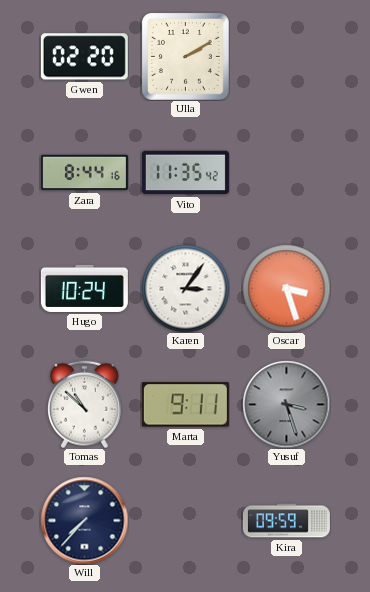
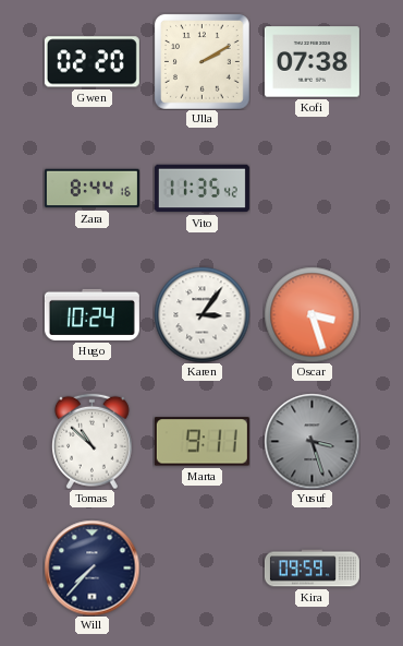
Kofi: none -> 07:38
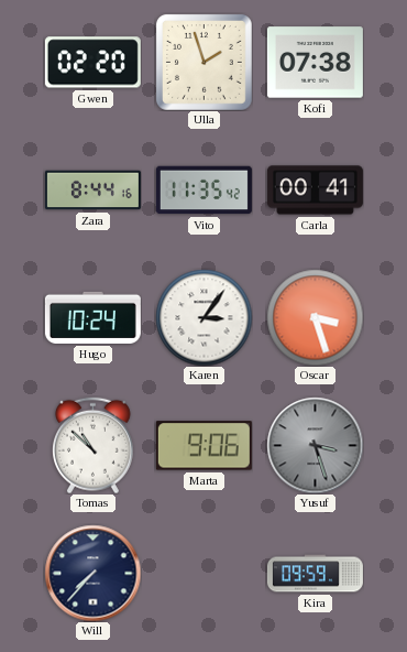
Ulla: 2:10 -> 1:57
Carla: none -> 00:41
Marta: 9:11 -> 9:06
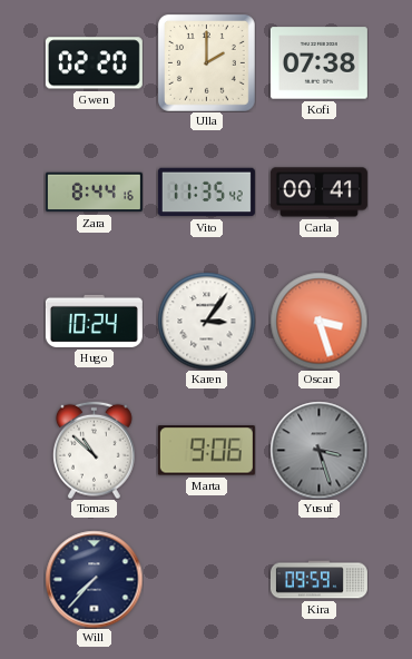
Ulla: 1:57 -> 2:00
